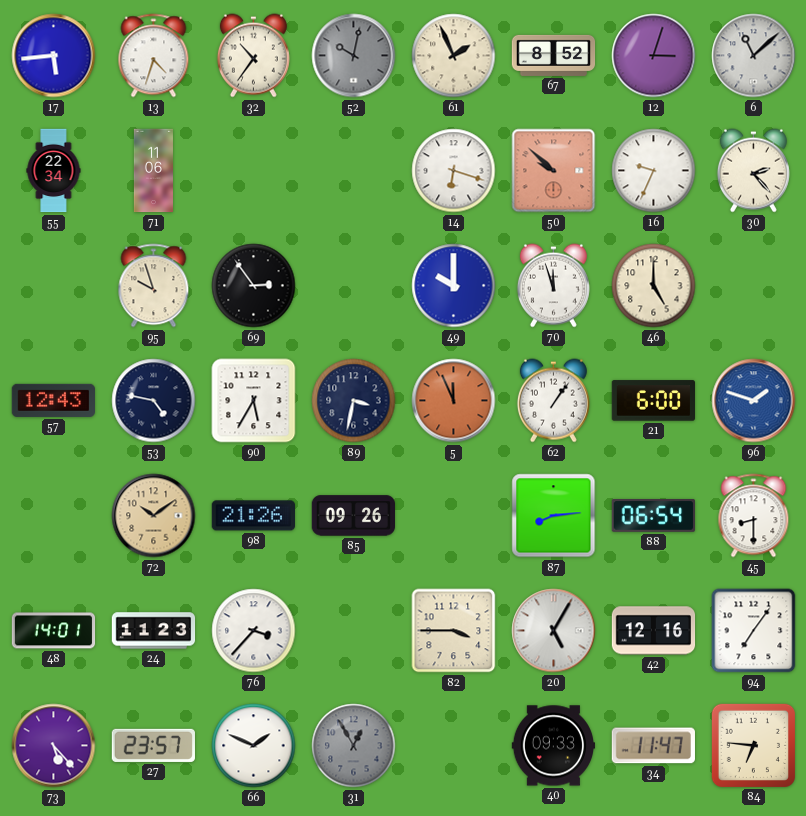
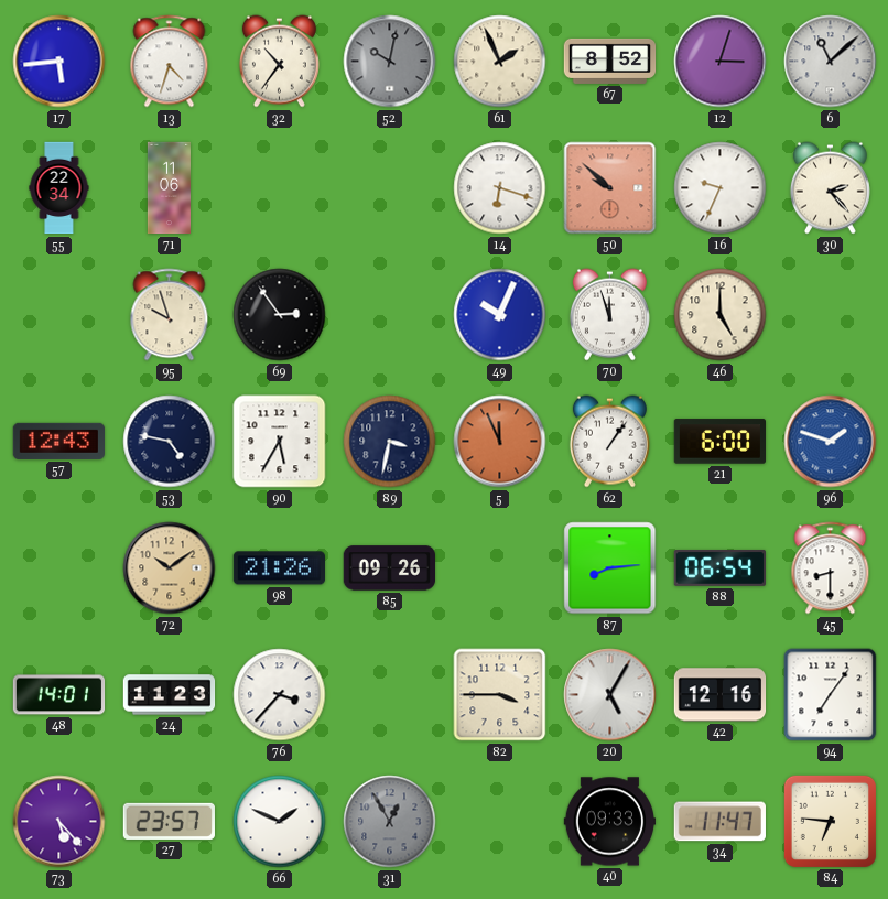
49: 10:00 -> 10:04
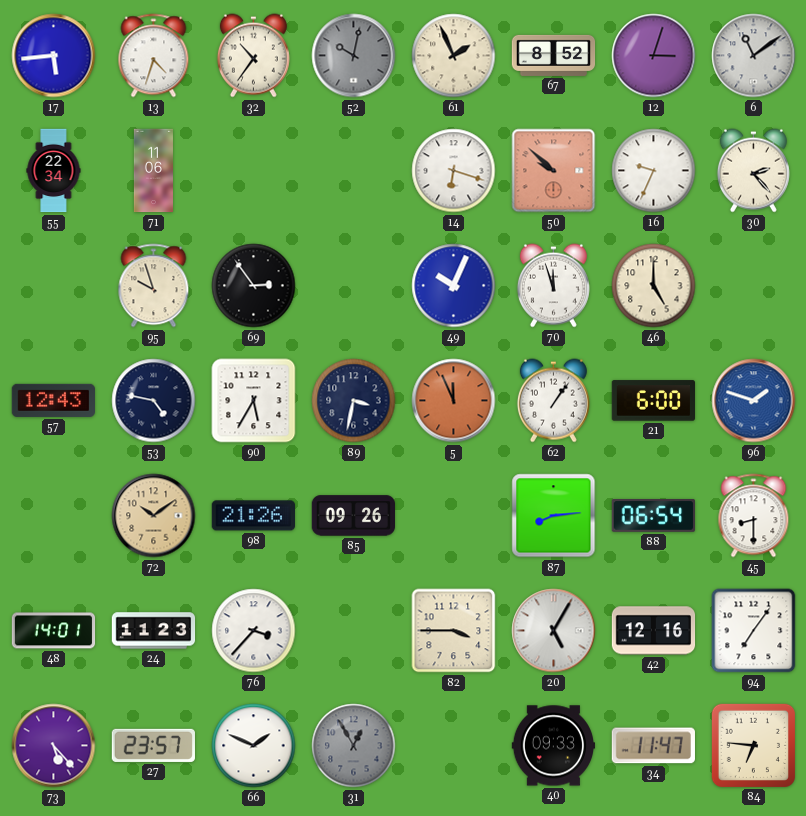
6: 11:08 -> 11:09
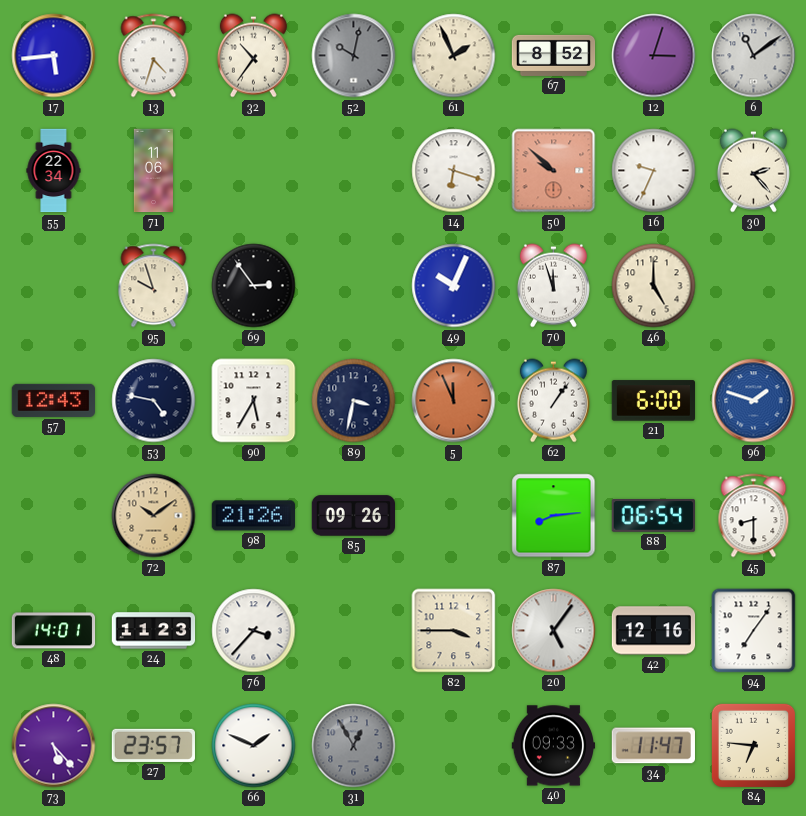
20: 5:05 -> 5:06
